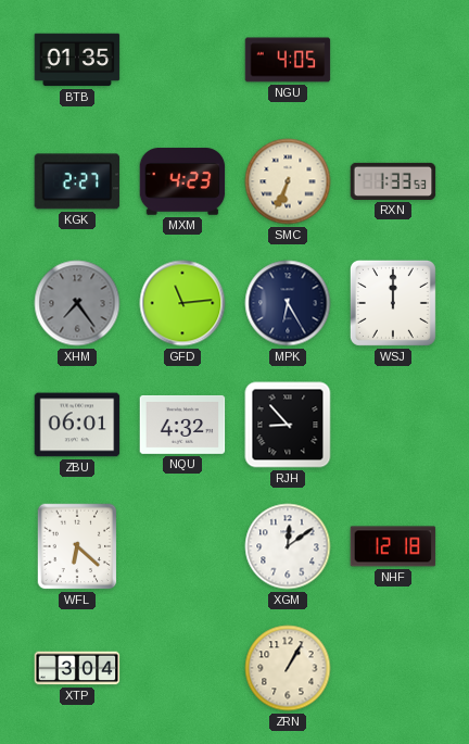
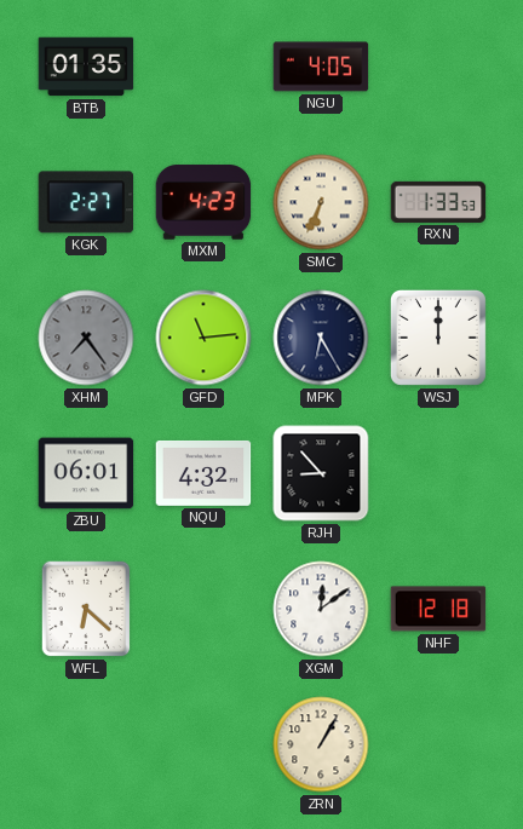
XTP: 3:04 -> none
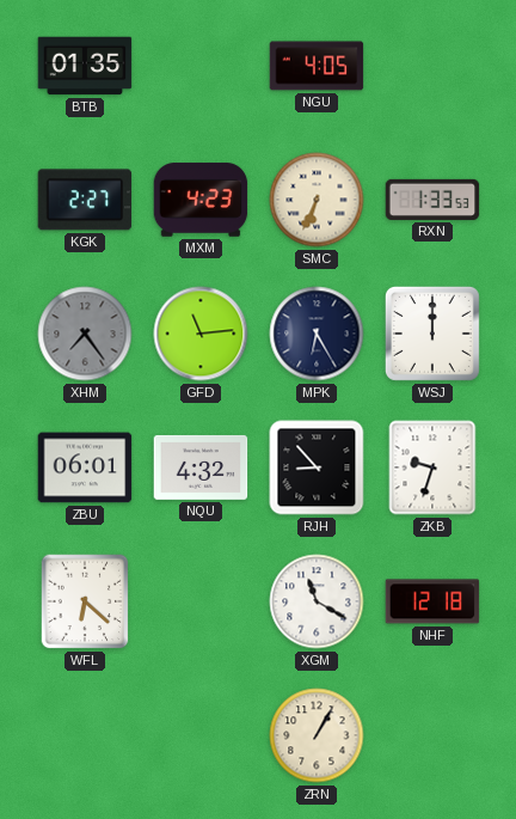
ZKB: none -> 9:33
XGM: 12:09 -> 11:20
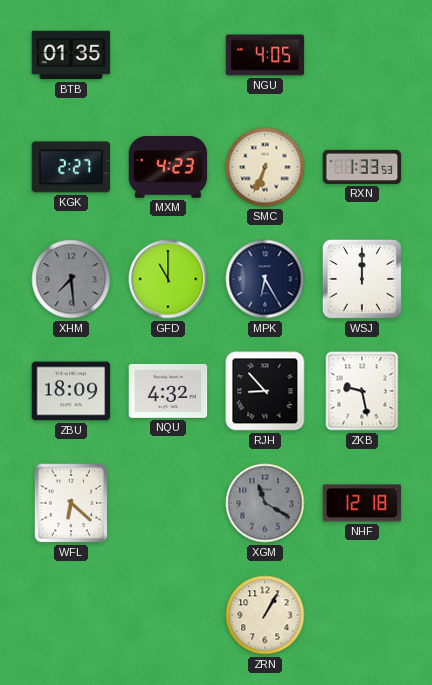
XHM: 7:24 -> 7:29
GFD: 11:14 -> 11:00
ZBU: 06:01 -> 18:09
ZKB: 9:33 -> 9:28
XGM dial: white -> grey
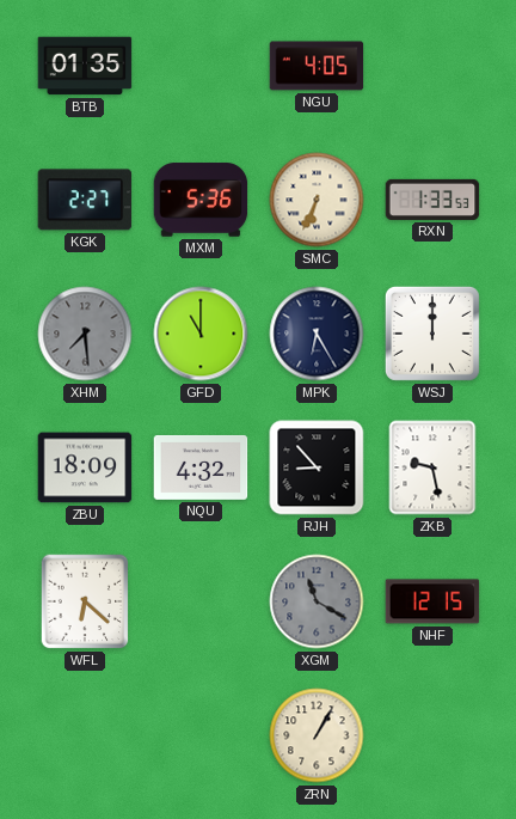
MXM: 4:23 -> 5:36
NHF: 12:18 -> 12:15
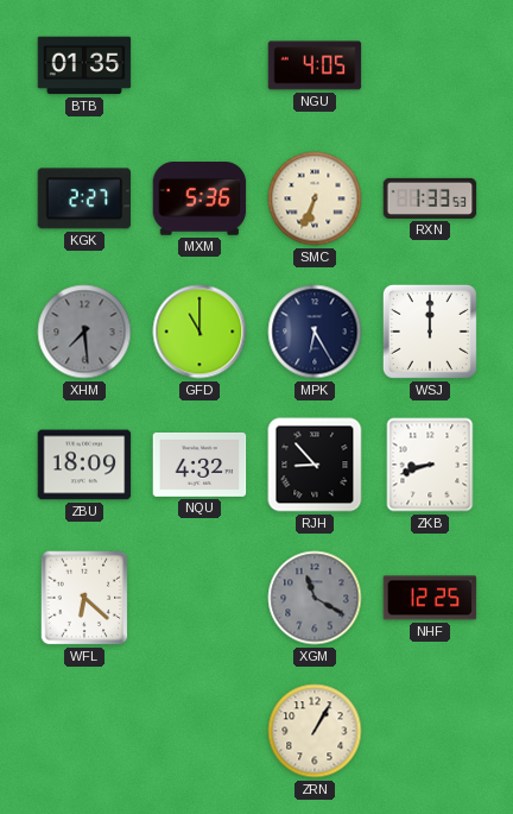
ZKB: 9:28 -> 8:42
NHF: 12:15 -> 12:25
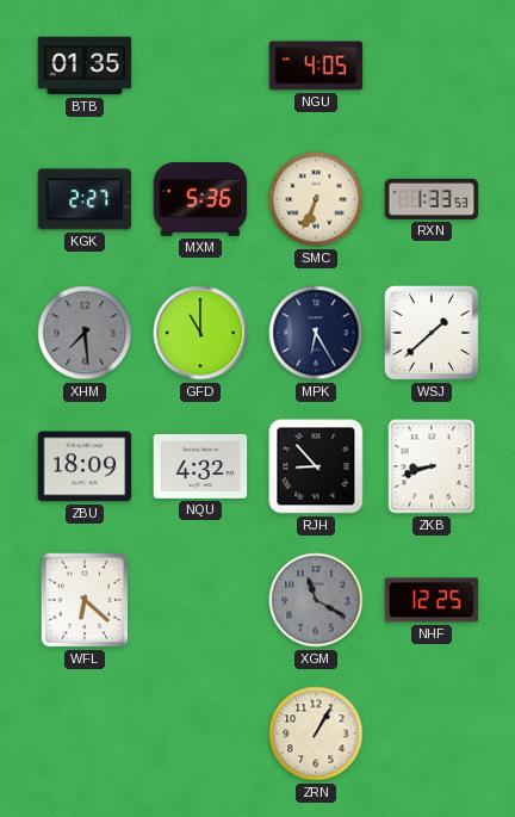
WSJ: 12:00 -> 1:38
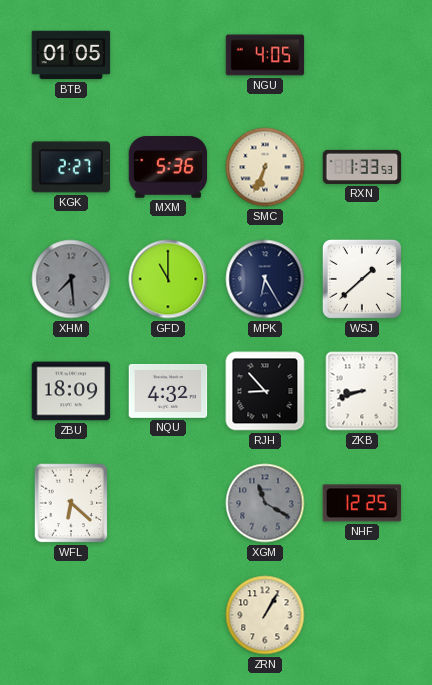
BTB: 01:35 -> 01:05
